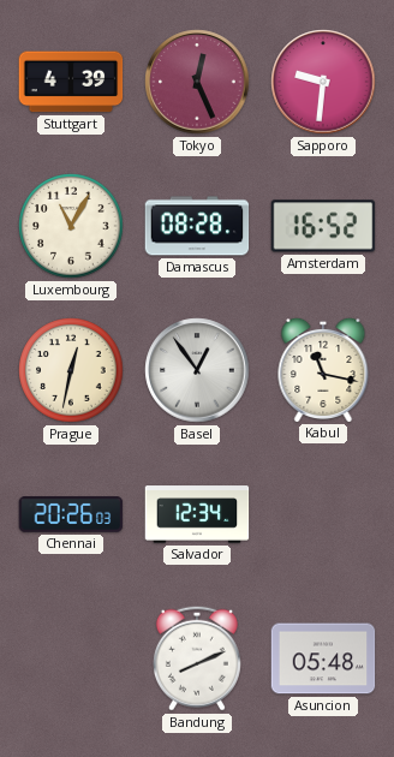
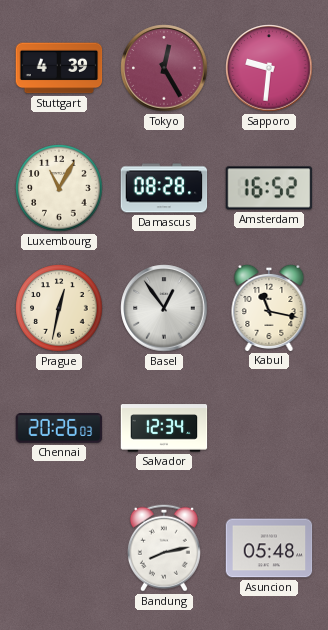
Tokyo: 12:26 -> 12:25
Bandung: 8:11 -> 8:13
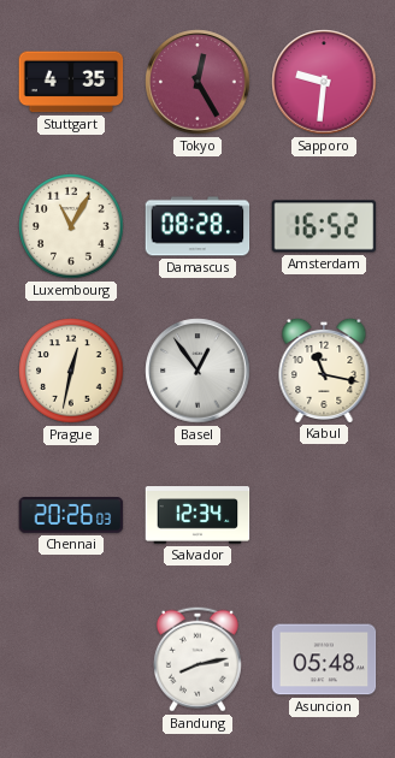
Stuttgart: 4:39 -> 4:35
